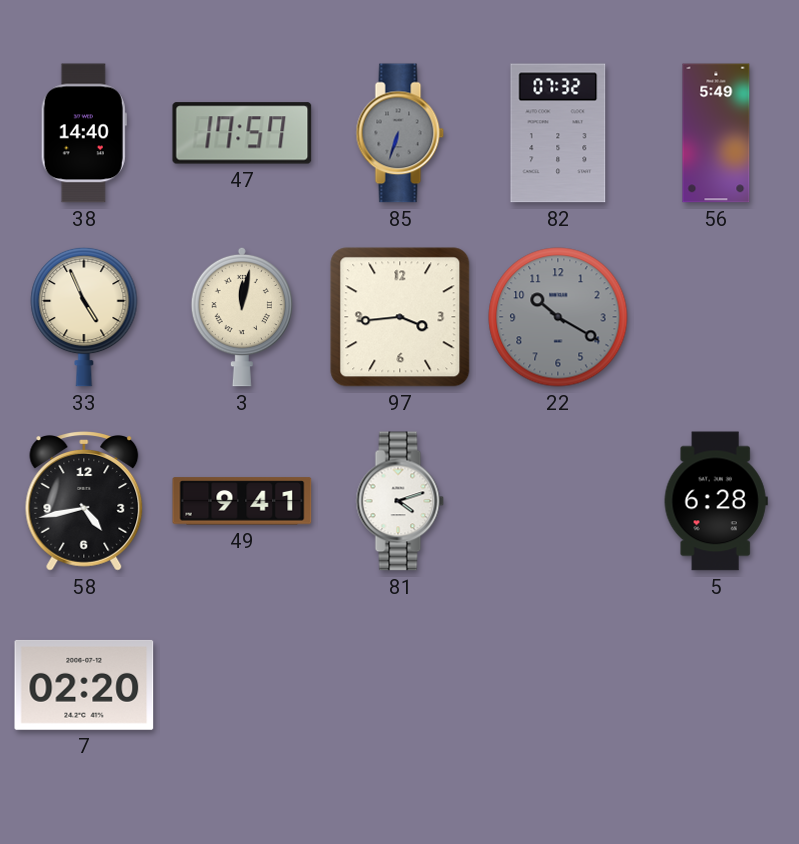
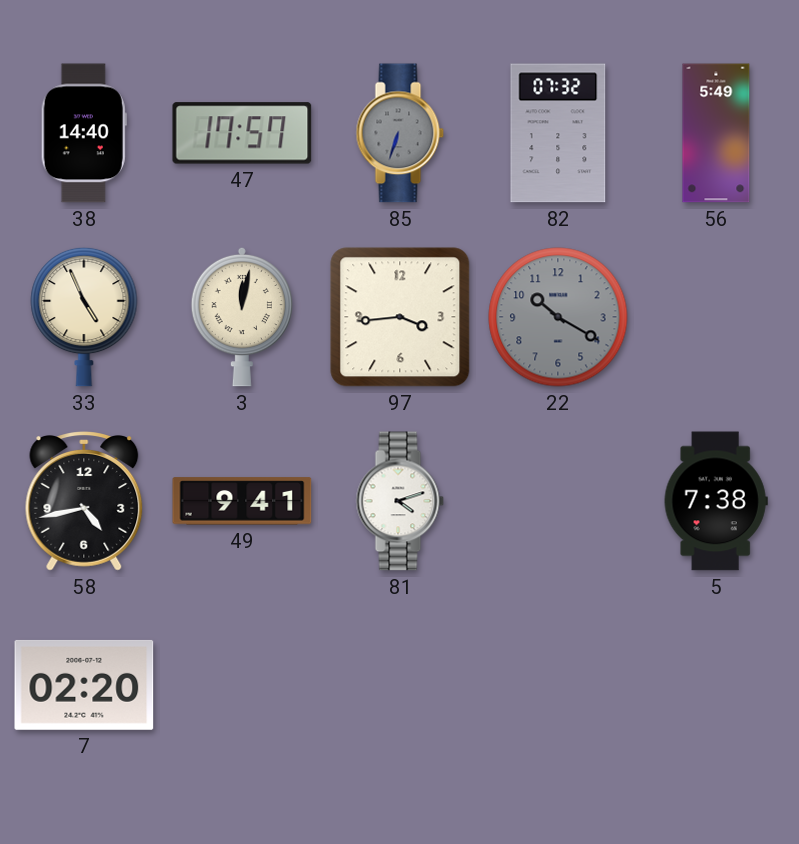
5: 6:28 -> 7:38
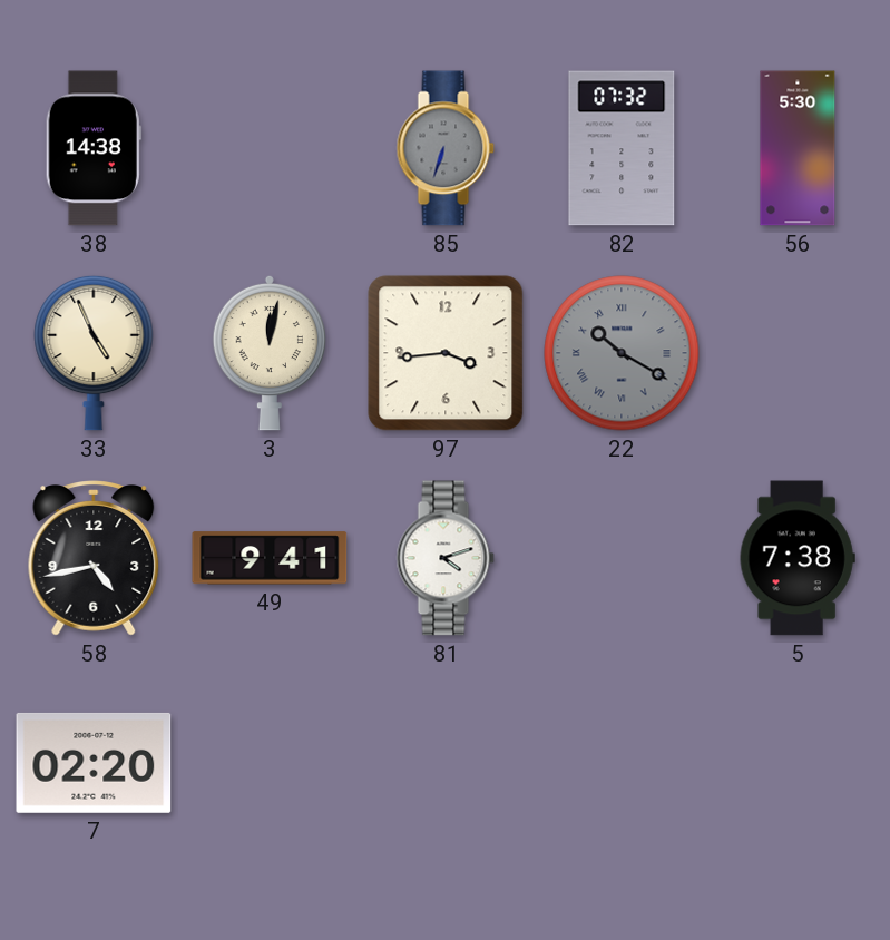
38: 14:40 -> 14:38
47: 17:57 -> none
56: 5:49 -> 5:30
22 numerals: Arabic -> Roman
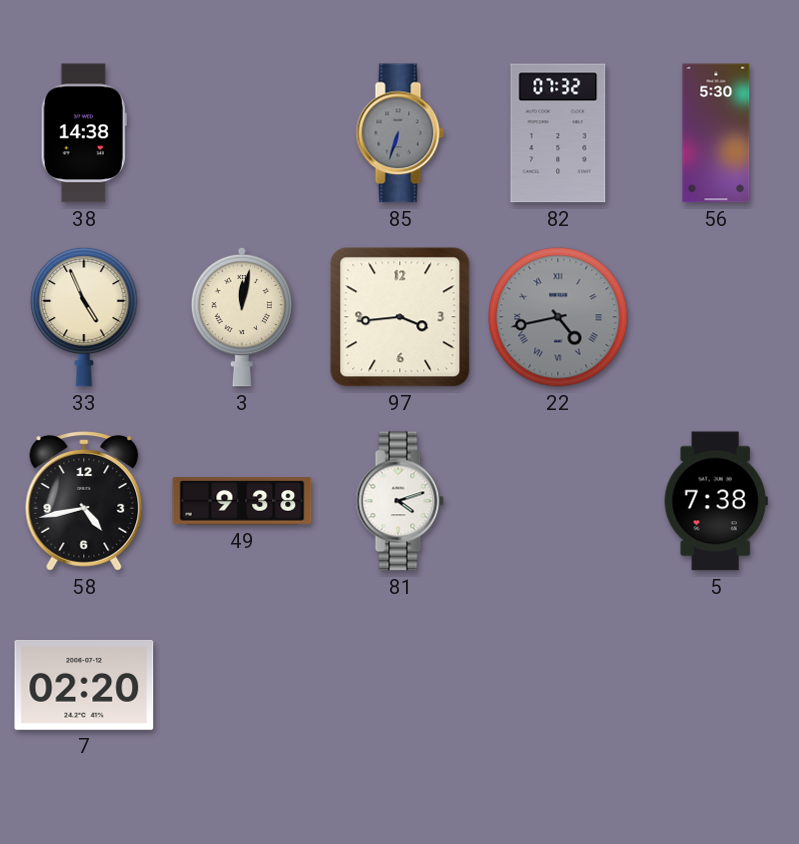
22: 10:20 -> 4:43
49: 9:41 -> 9:38
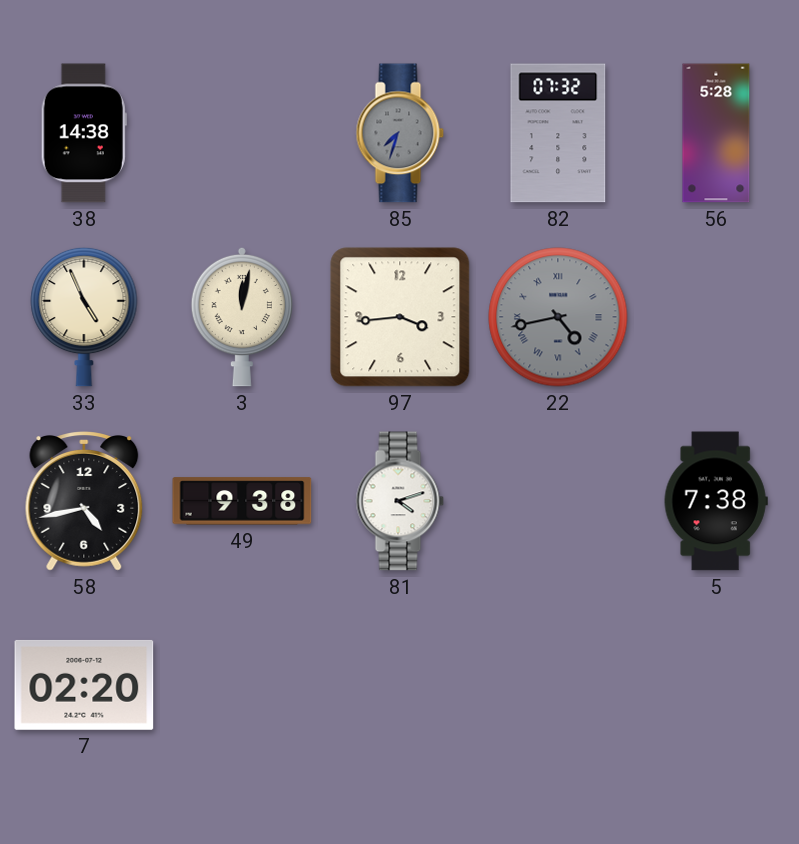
85: 6:33 -> 7:33
56: 5:30 -> 5:28
